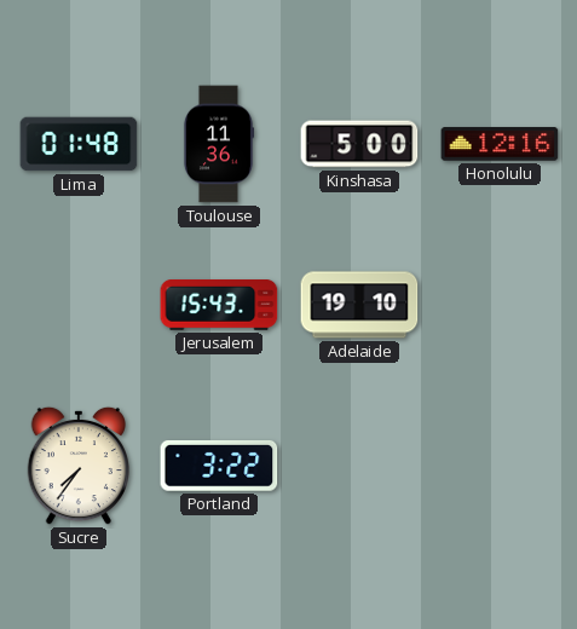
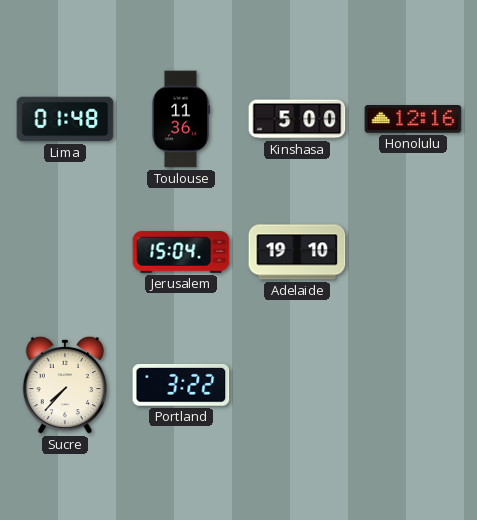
Jerusalem: 15:43 -> 15:04
Sucre: 7:36 -> 7:37
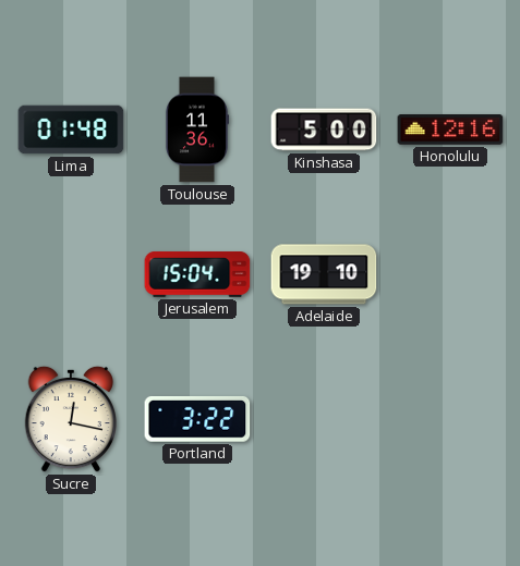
Sucre: 7:37 -> 12:17
